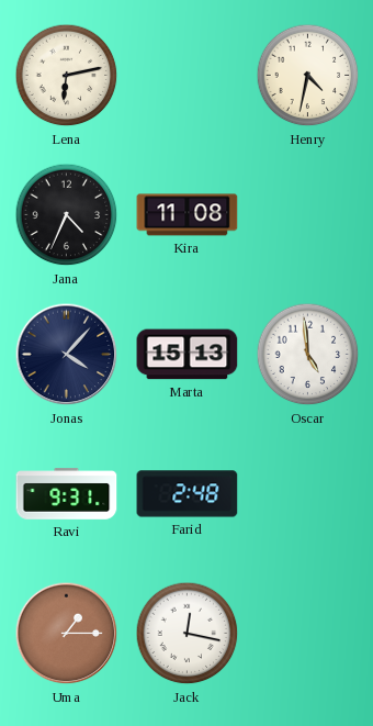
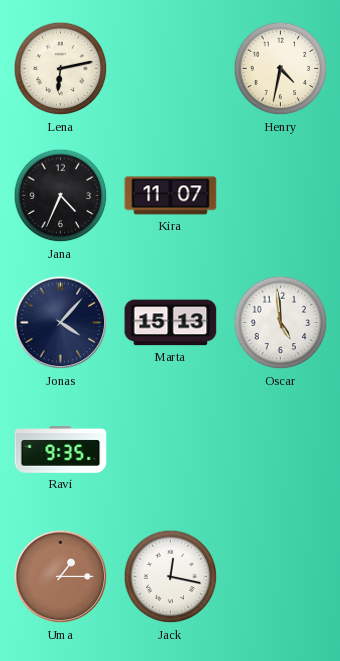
Kira: 11:08 -> 11:07
Ravi: 9:31 -> 9:35
Farid: 2:48 -> none
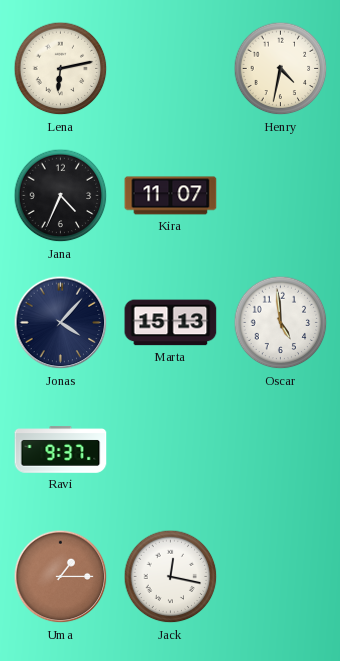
Ravi: 9:35 -> 9:37
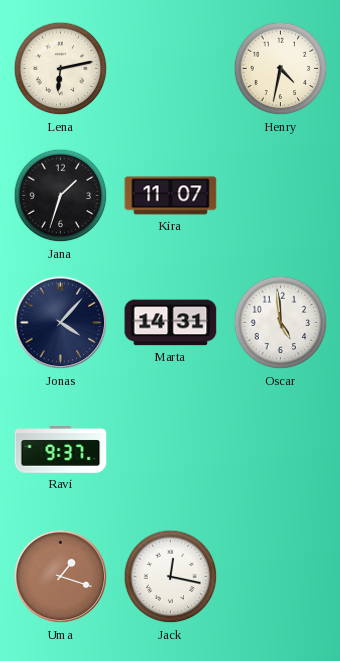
Jana: 4:34 -> 1:33
Marta: 15:13 -> 14:31
Uma: 1:15 -> 1:18
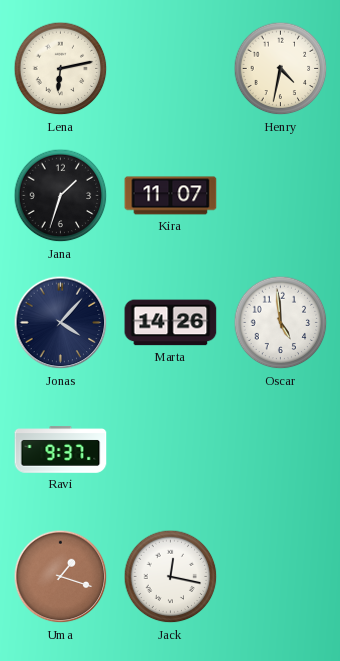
Marta: 14:31 -> 14:26
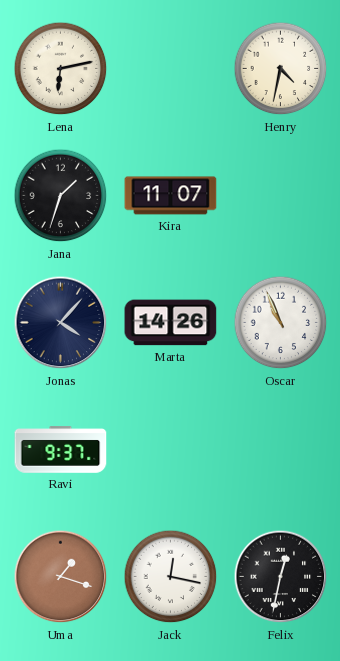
Oscar: 4:59 -> 10:56
Felix: none -> 12:32
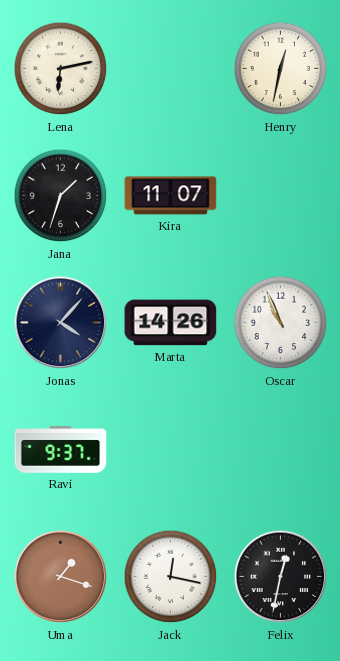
Henry: 4:32 -> 12:32
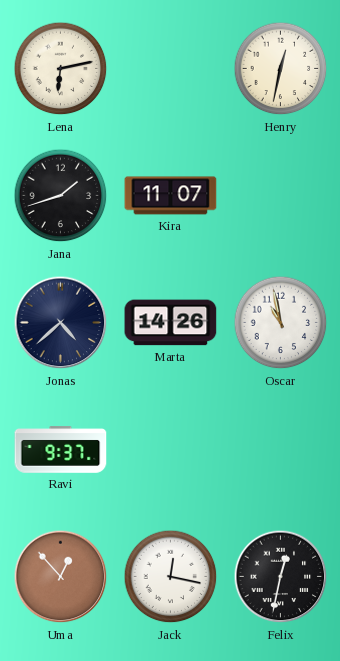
Jana: 1:33 -> 1:42
Jonas: 4:07 -> 4:38
Oscar: 10:56 -> 10:58
Uma: 1:18 -> 12:53
